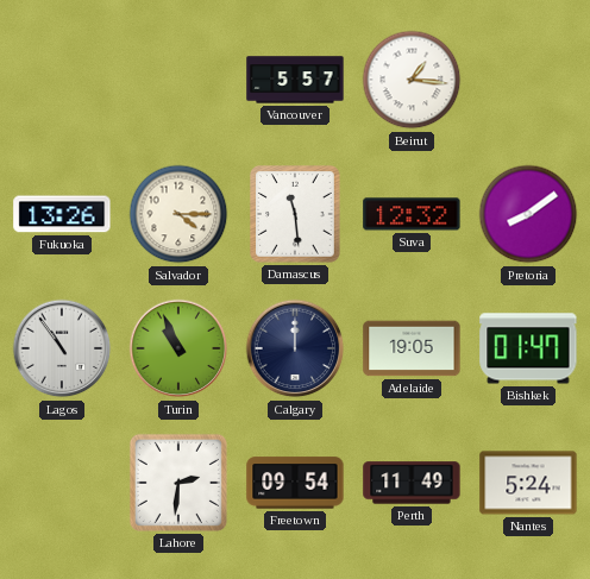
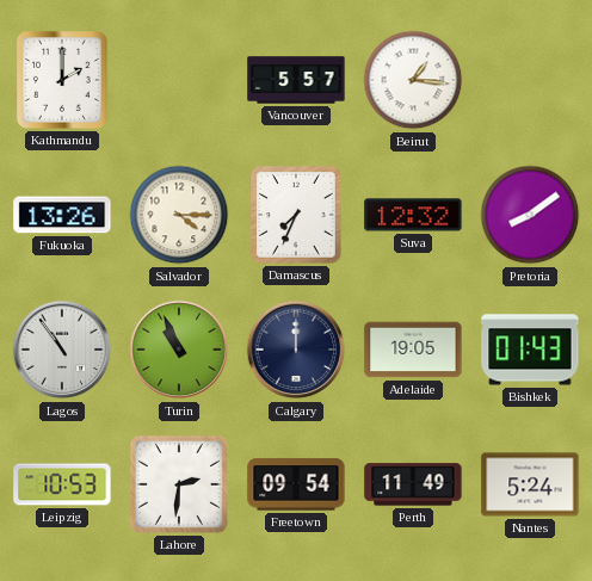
Kathmandu: none -> 2:00
Damascus: 11:29 -> 7:34
Bishkek: 01:47 -> 01:43
Leipzig: none -> 10:53
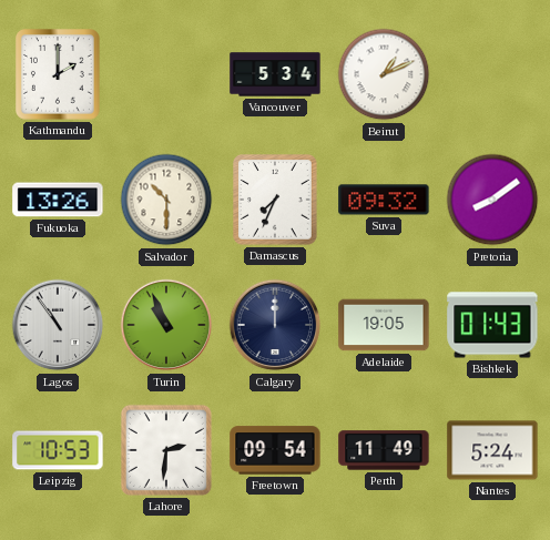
Vancouver: 5:57 -> 5:34
Beirut: 1:16 -> 1:11
Salvador: 4:15 -> 10:30
Suva: 12:32 -> 09:32
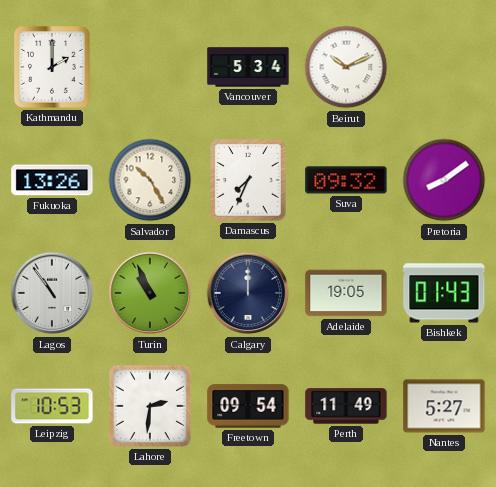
Beirut: 1:11 -> 10:11
Salvador: 10:30 -> 10:25
Nantes: 5:24 -> 5:27
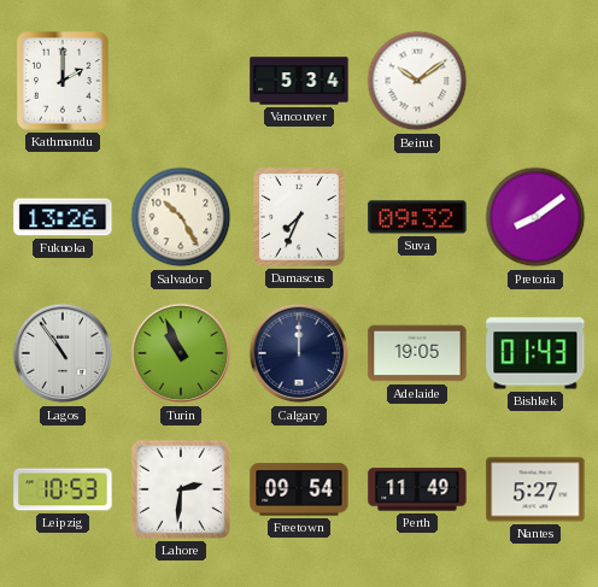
Beirut: 10:11 -> 10:09
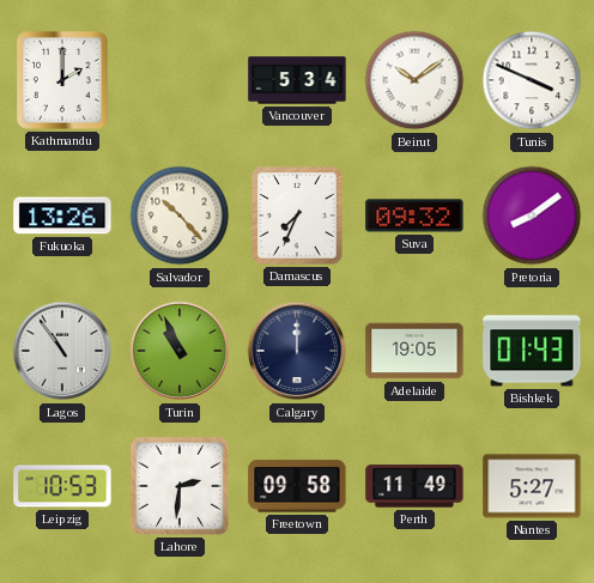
Tunis: none -> 3:49
Salvador: 10:25 -> 10:23
Freetown: 09:54 -> 09:58
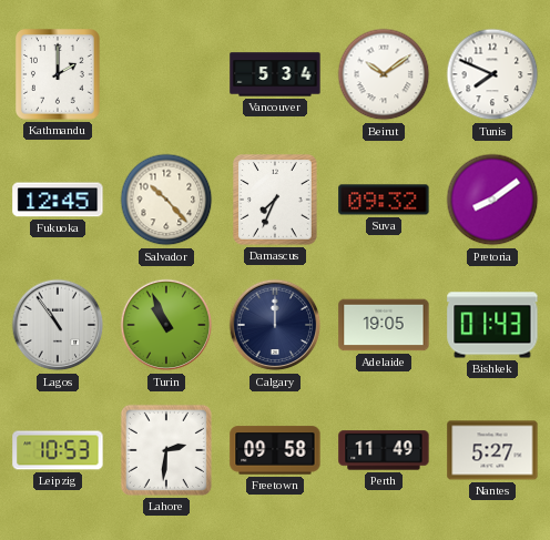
Tunis: 3:49 -> 7:49
Fukuoka: 13:26 -> 12:45
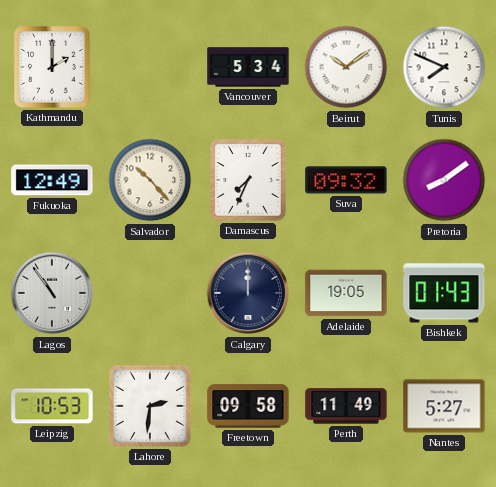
Fukuoka: 12:45 -> 12:49
Turin: 10:56 -> none
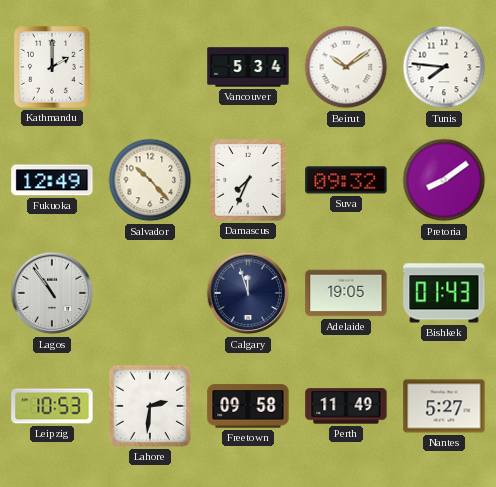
Tunis: 7:49 -> 7:46
Calgary: 12:00 -> 11:57
